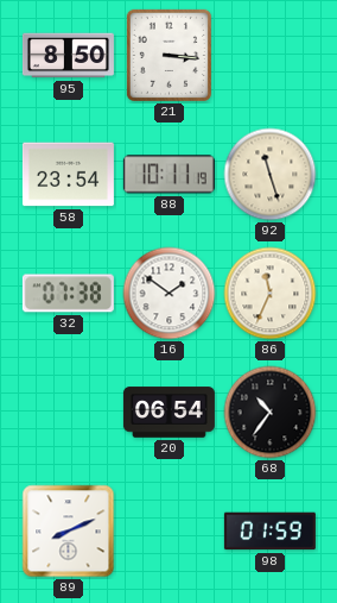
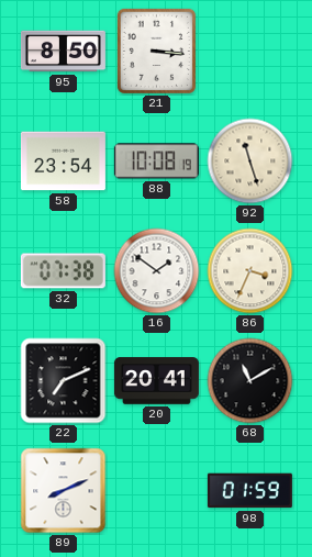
88: 10:11 -> 10:08
86: 11:34 -> 3:34
22: none -> 7:11
20: 06:54 -> 20:41
68: 10:36 -> 11:10
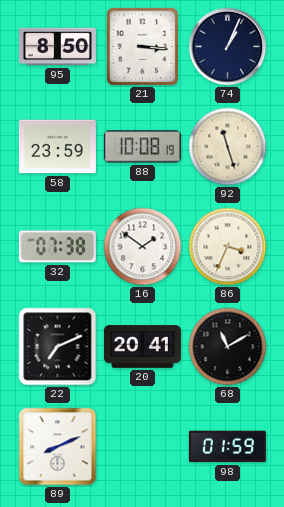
74: none -> 1:04
58: 23:54 -> 23:59
